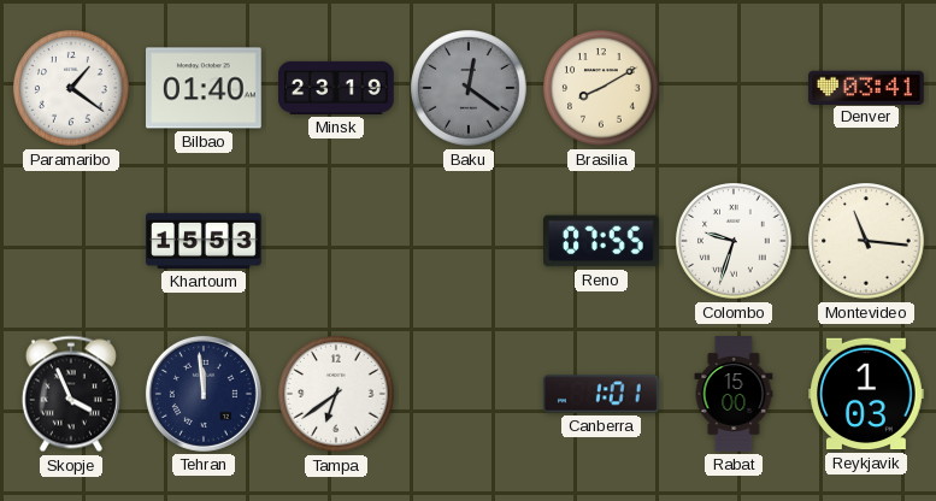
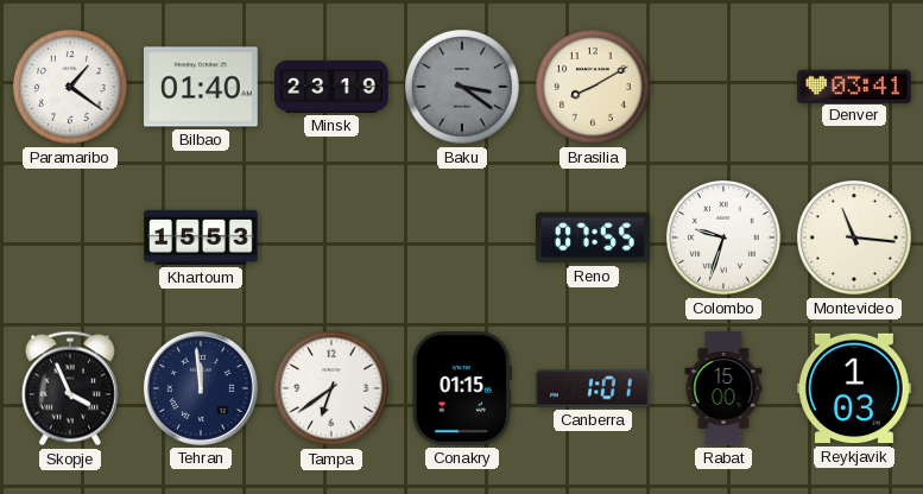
Baku: 12:21 -> 3:21
Conakry: none -> 01:15
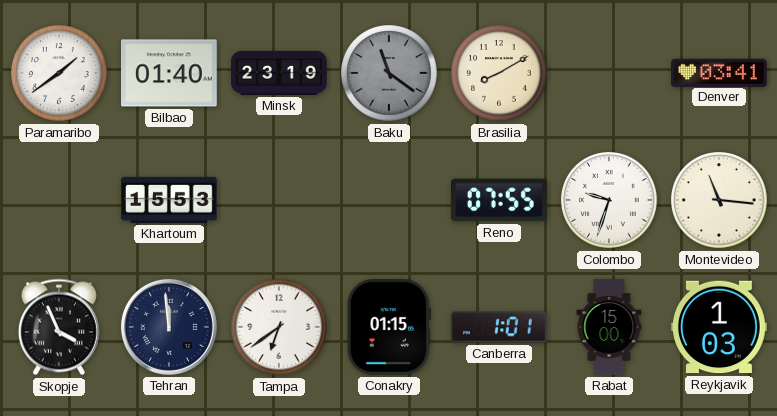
Paramaribo: 1:21 -> 1:39
Baku: 3:21 -> 11:21
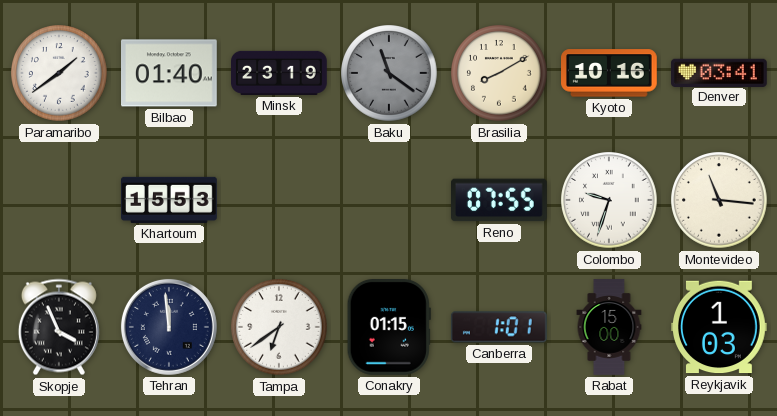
Kyoto: none -> 10:16
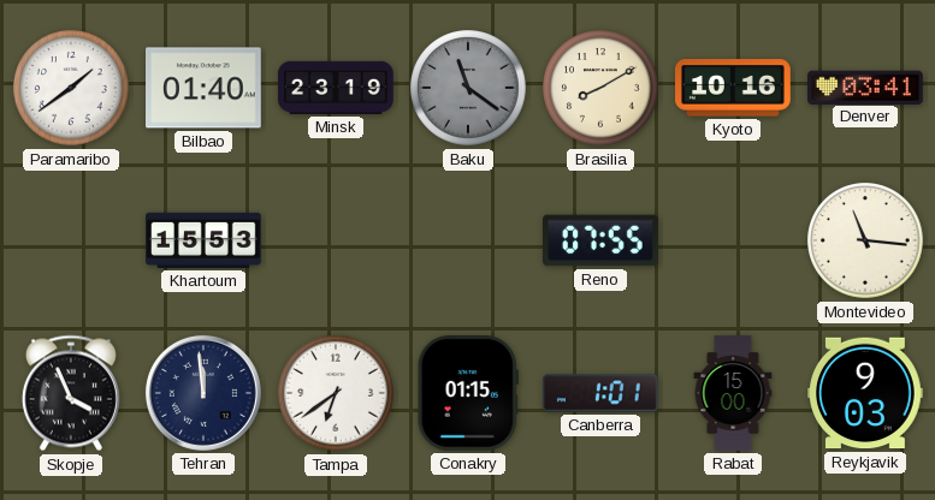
Colombo: 9:33 -> none
Reykjavik: 1:03 -> 9:03
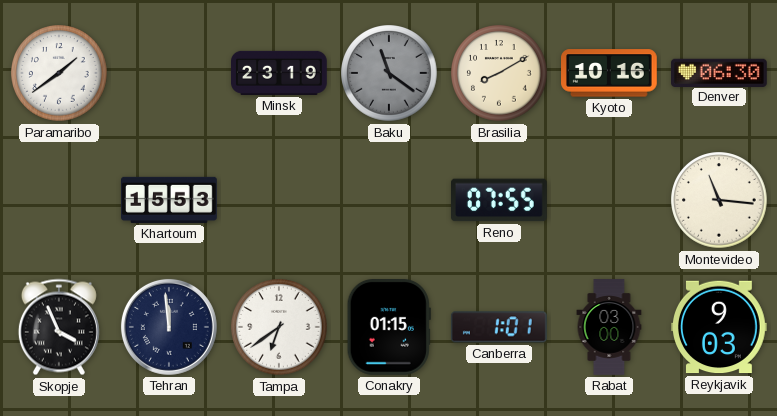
Bilbao: 01:40 -> none
Denver: 03:41 -> 06:30
Rabat: 15:00 -> 03:00
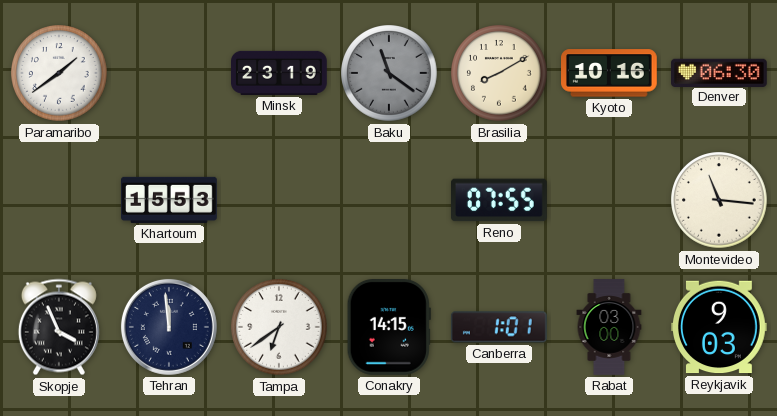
Conakry: 01:15 -> 14:15
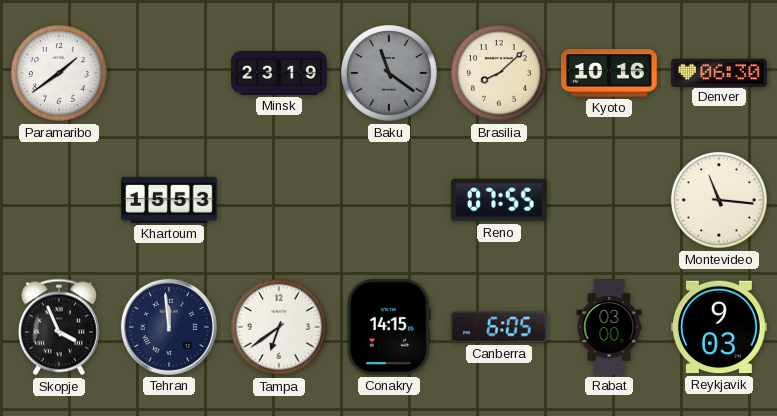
Brasilia: 8:10 -> 8:08
Canberra: 1:01 -> 6:05
